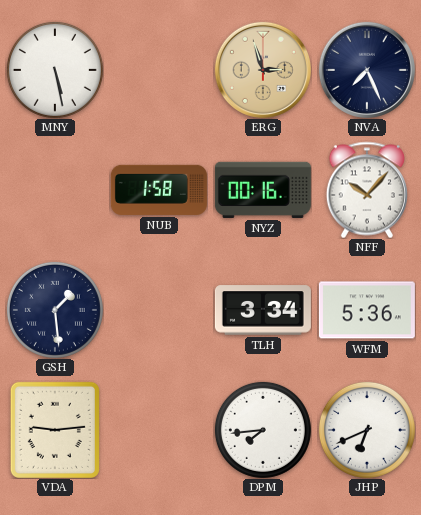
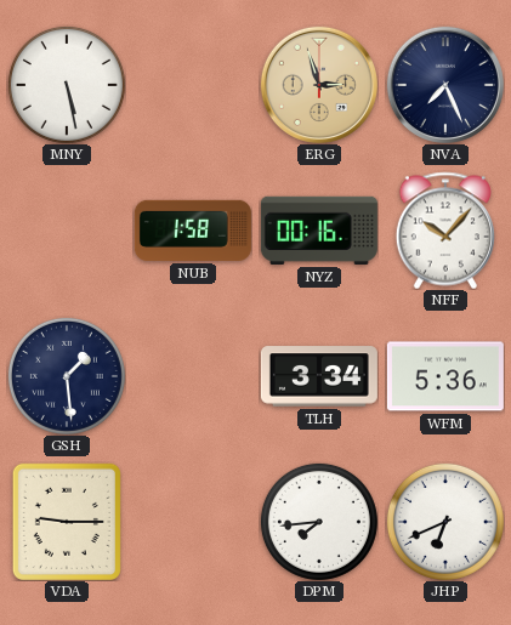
VDA: 9:14 -> 9:15
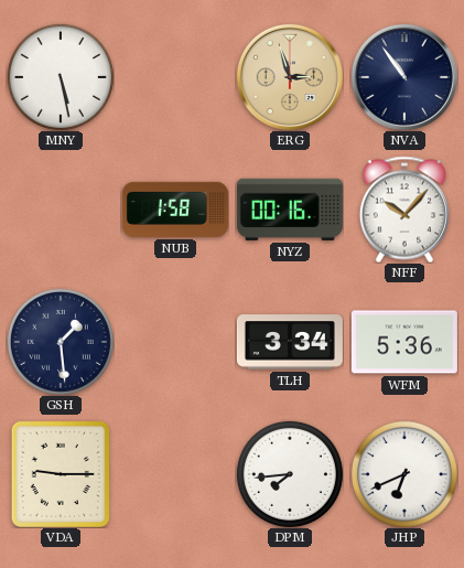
NVA: 7:26 -> 10:54
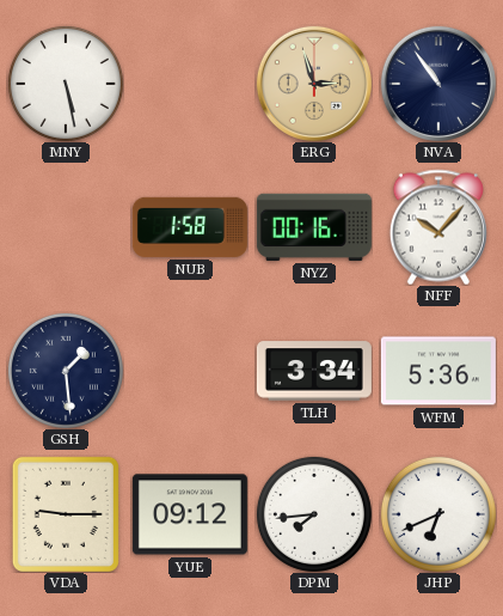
YUE: none -> 09:12
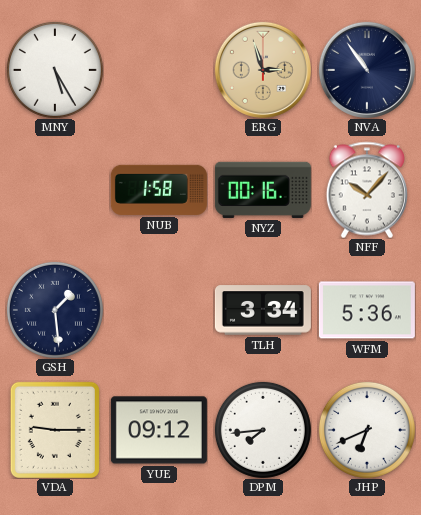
MNY: 5:28 -> 5:25
